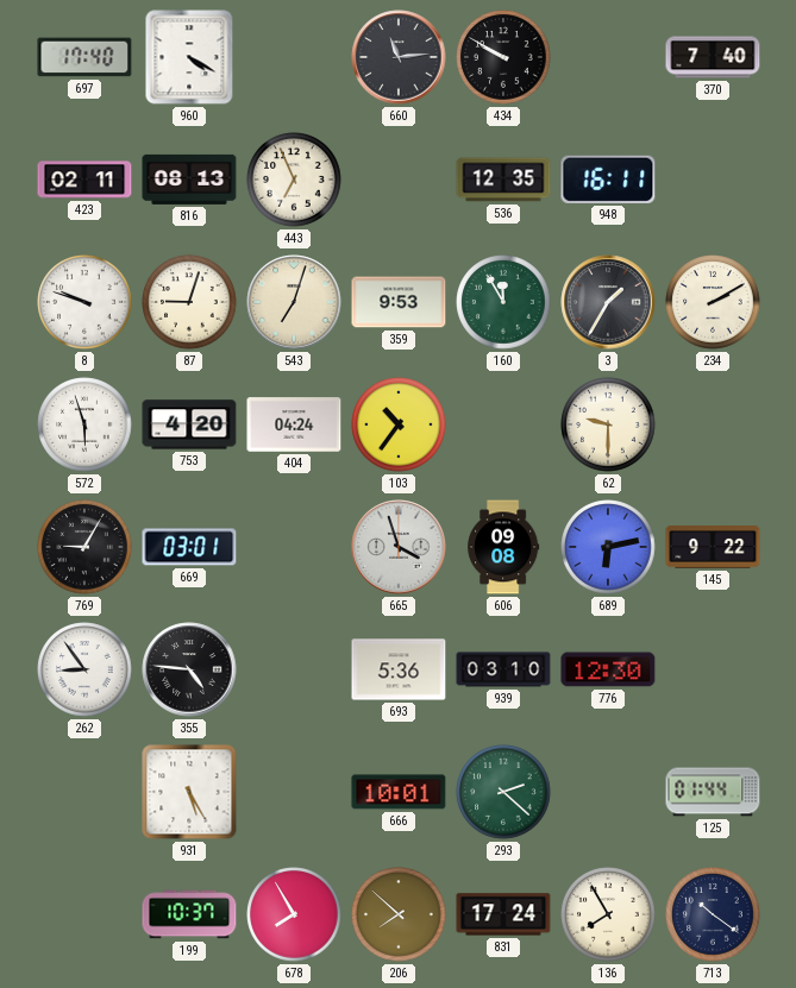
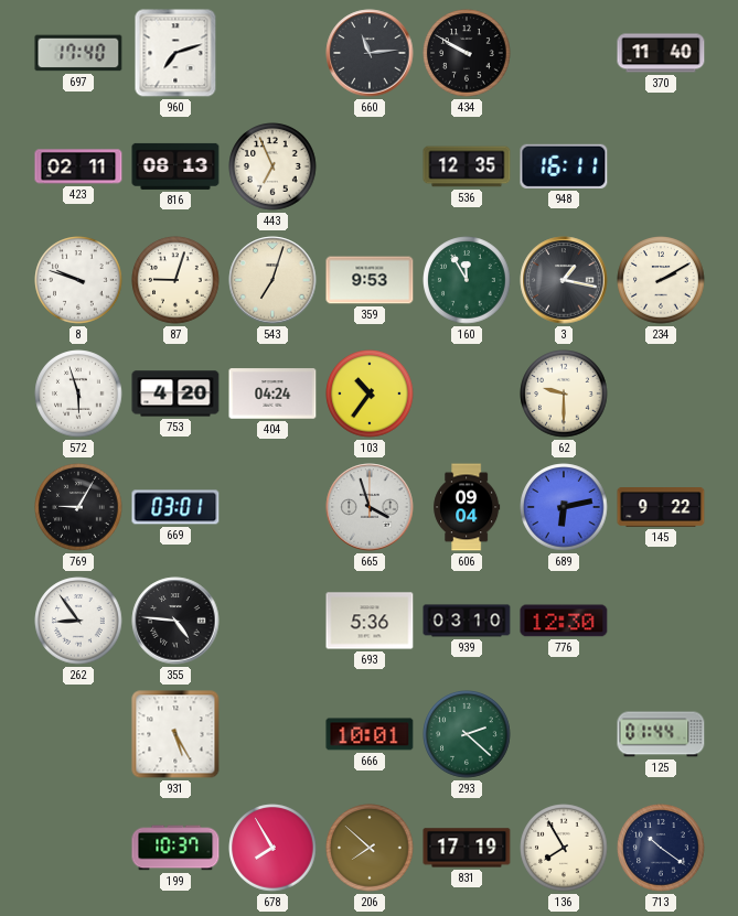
960: 4:20 -> 7:12
370: 7:40 -> 11:40
3: 1:35 -> 1:17
606: 09:08 -> 09:04
831: 17:24 -> 17:19
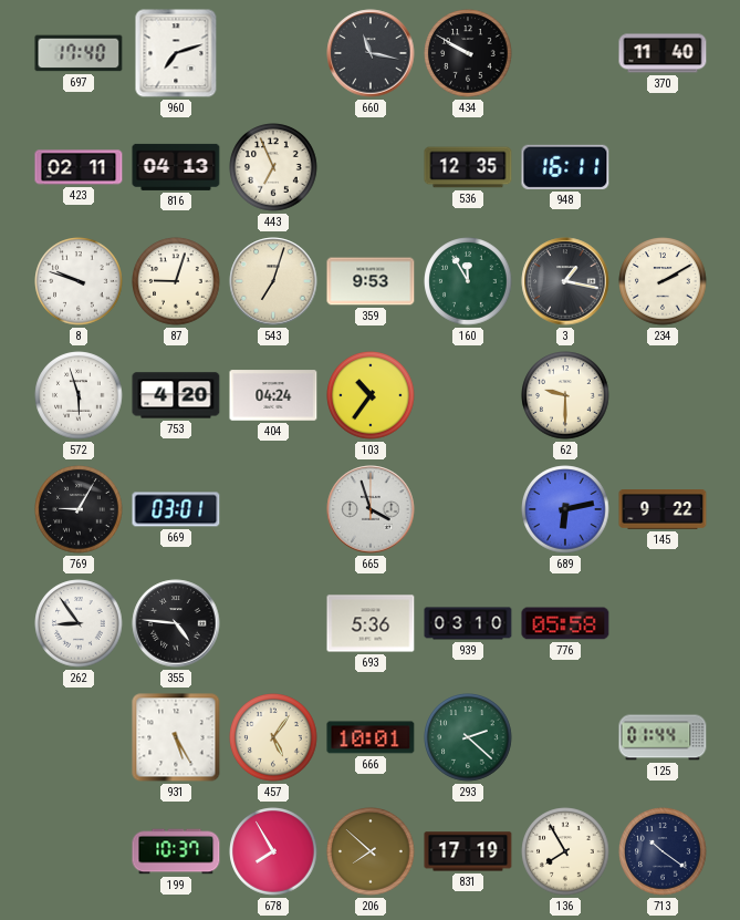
660: 11:14 -> 11:17
816: 08:13 -> 04:13
606: 09:04 -> none
776: 12:30 -> 05:58
457: none -> 5:06
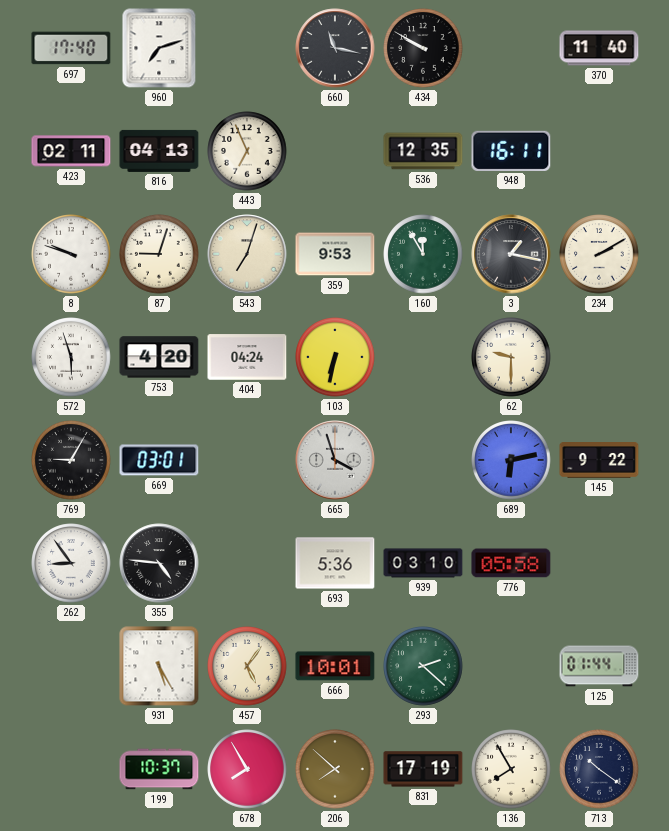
103: 10:36 -> 6:32
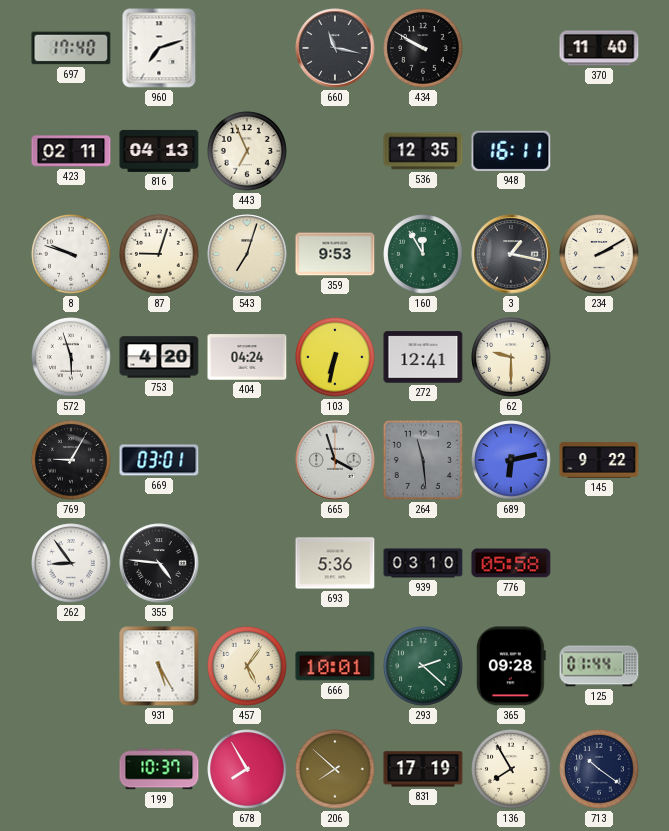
272: none -> 12:41
264: none -> 11:29
365: none -> 09:28
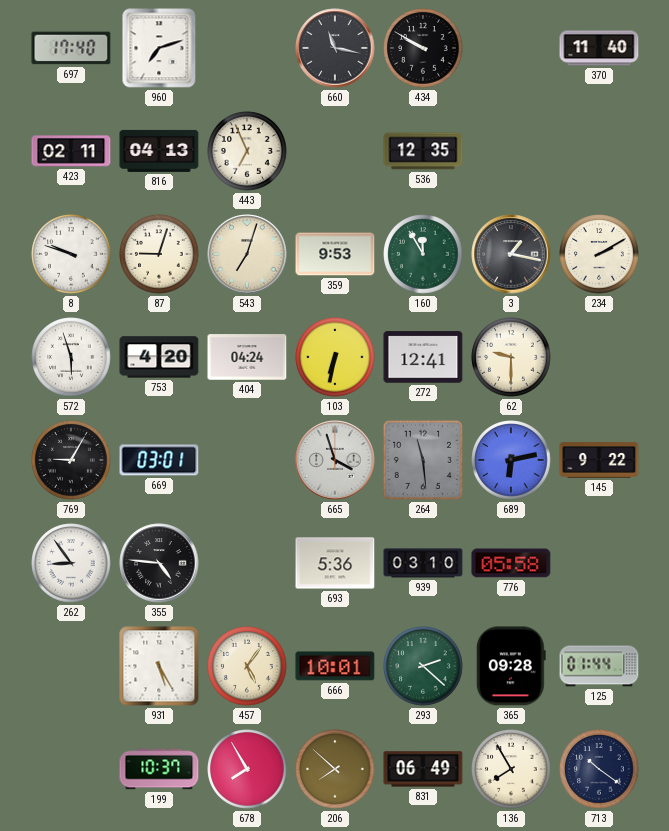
948: 16:11 -> none
831: 17:19 -> 06:49
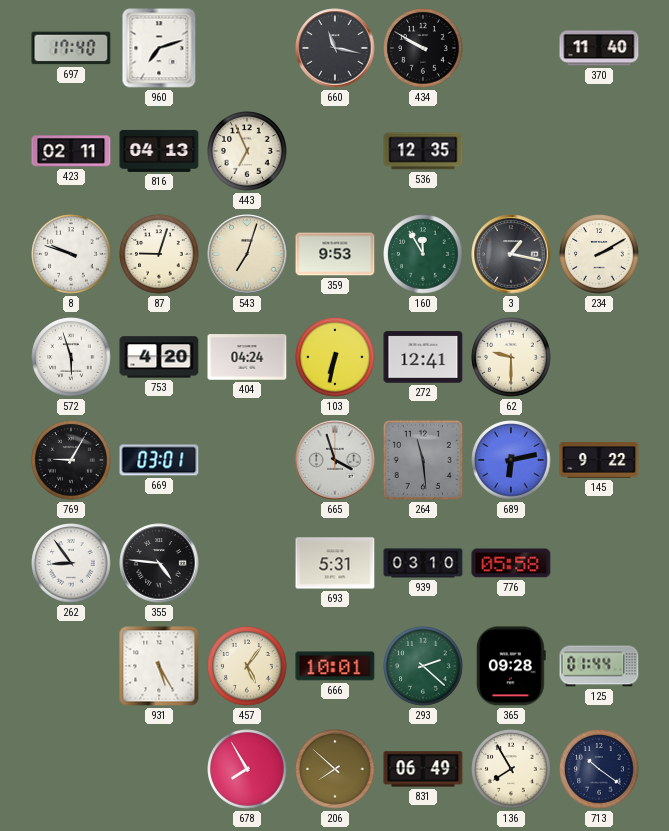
693: 5:36 -> 5:31
199: 10:37 -> none
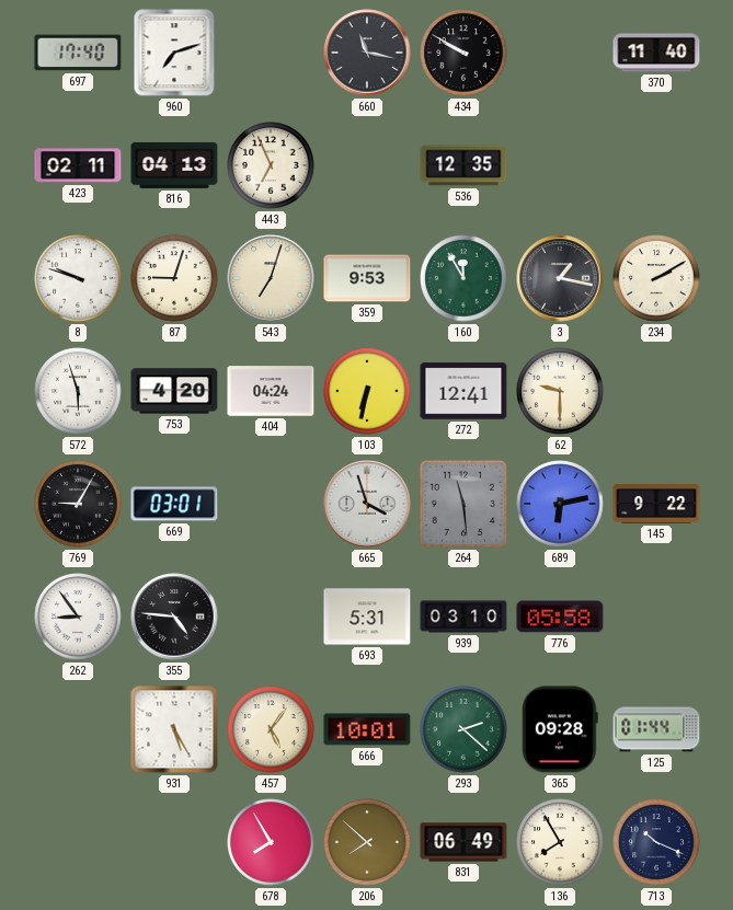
713: 10:21 -> 10:19
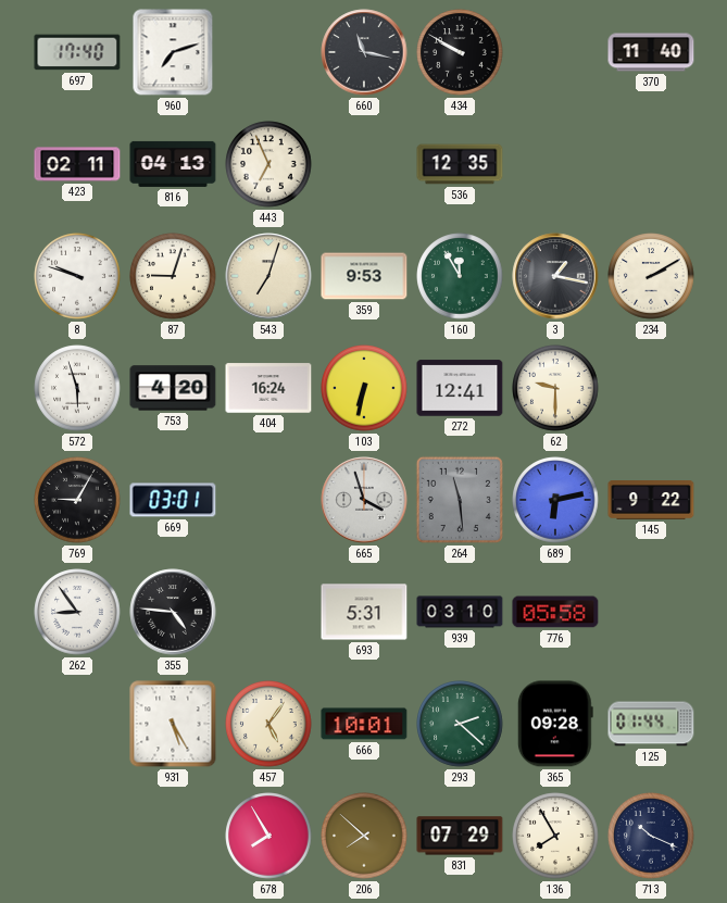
404: 04:24 -> 16:24
831: 06:49 -> 07:29
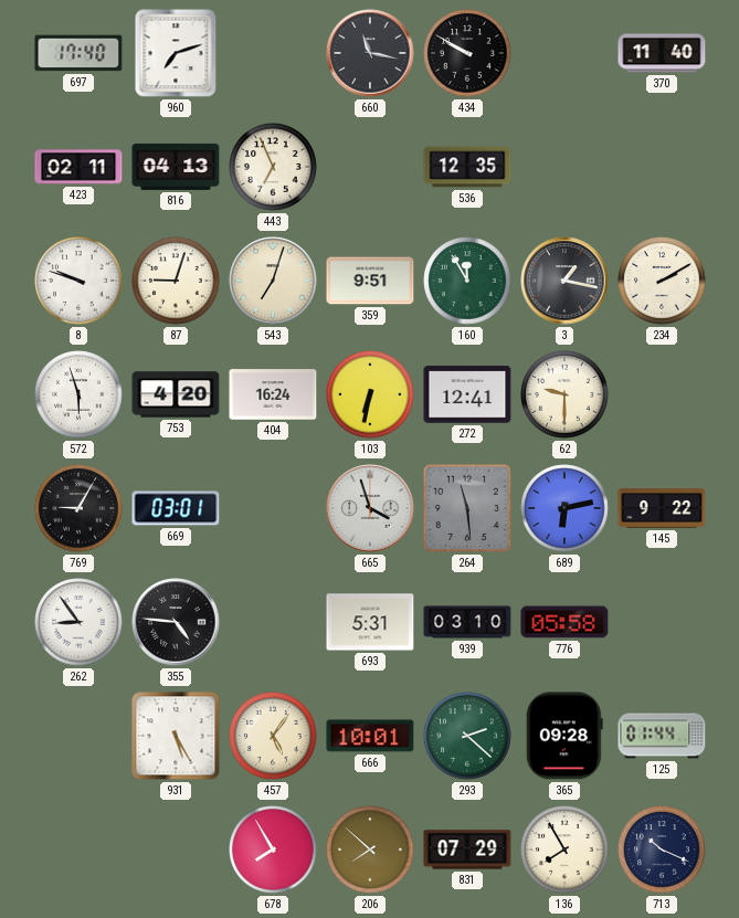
359: 9:53 -> 9:51
